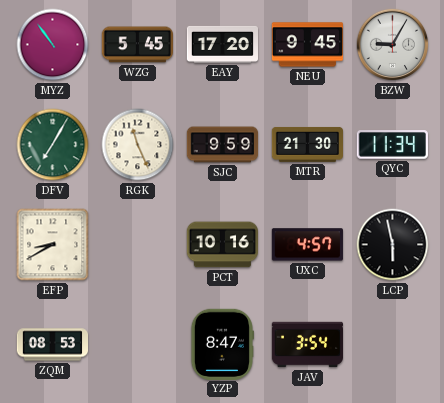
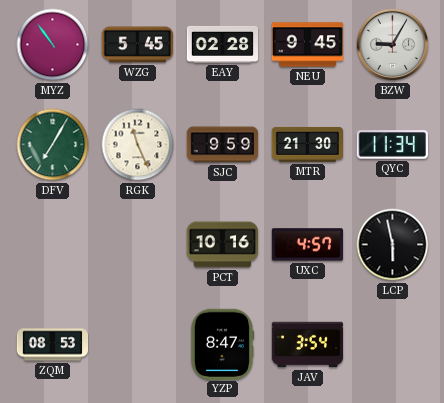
EAY: 17:20 -> 02:28
EFP: 8:40 -> none
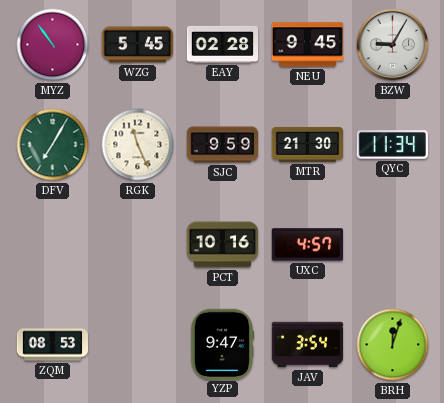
LCP: 5:58 -> none
YZP: 8:47 -> 9:47
BRH: none -> 12:03
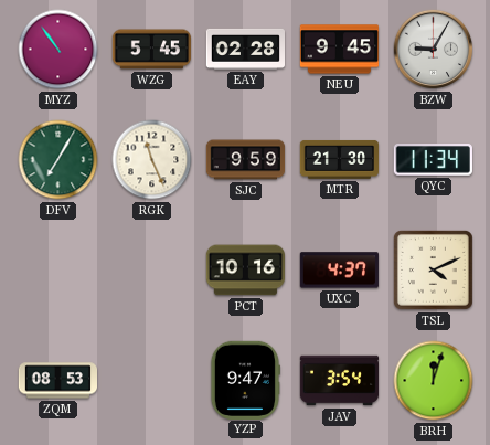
UXC: 4:57 -> 4:37
TSL: none -> 4:11
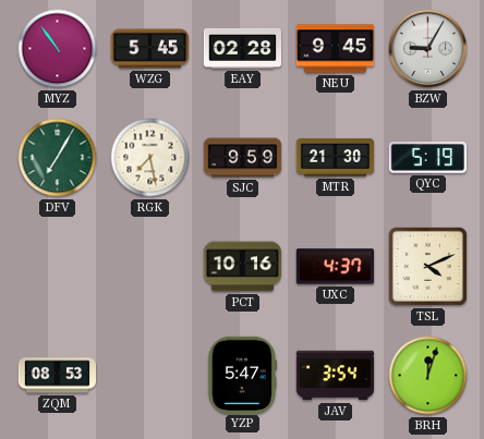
RGK: 11:26 -> 7:28
QYC: 11:34 -> 5:19
YZP: 9:47 -> 5:47
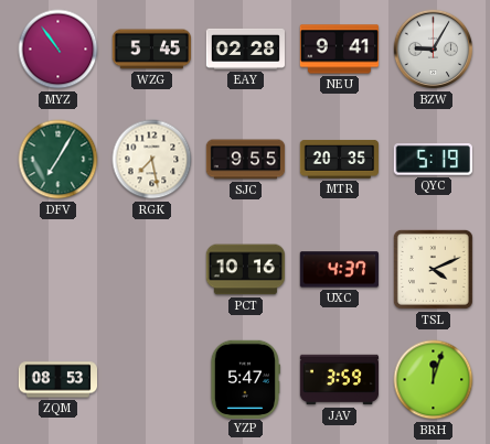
NEU: 9:45 -> 9:41
SJC: 9:59 -> 9:55
MTR: 21:30 -> 20:35
JAV: 3:54 -> 3:59
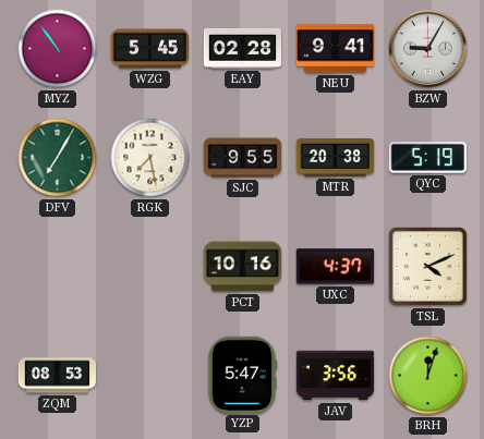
MTR: 20:35 -> 20:38
JAV: 3:59 -> 3:56
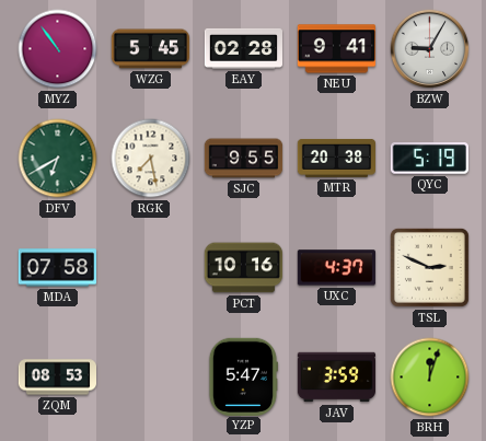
DFV: 7:05 -> 6:40
MDA: none -> 07:58
TSL: 4:11 -> 2:49
JAV: 3:56 -> 3:59
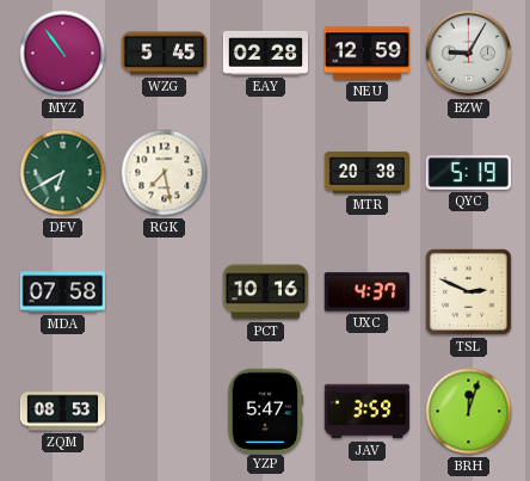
NEU: 9:41 -> 12:59
SJC: 9:55 -> none
